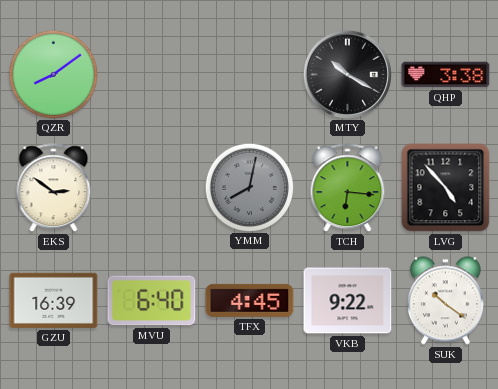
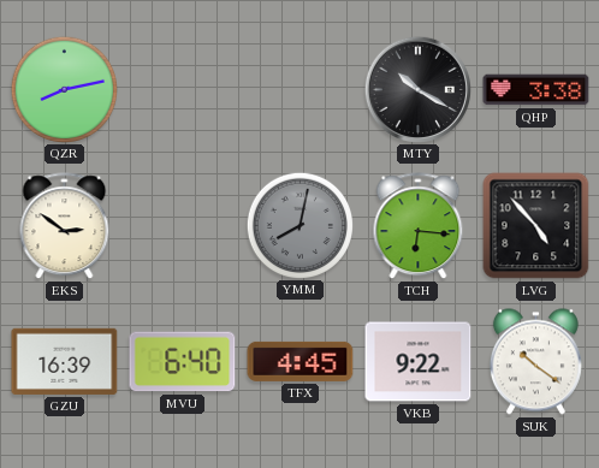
QZR: 8:09 -> 8:13
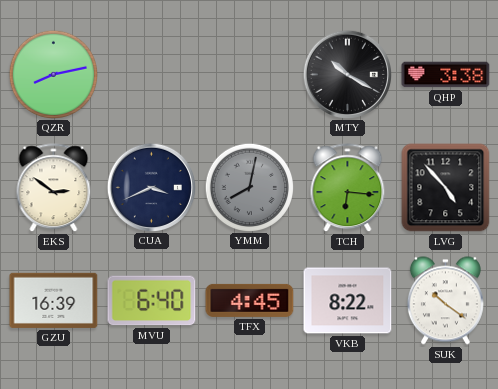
CUA: none -> 3:41
VKB: 9:22 -> 8:22
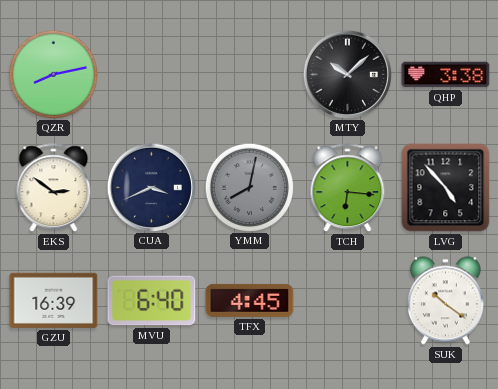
MTY: 10:20 -> 10:08
VKB: 8:22 -> none
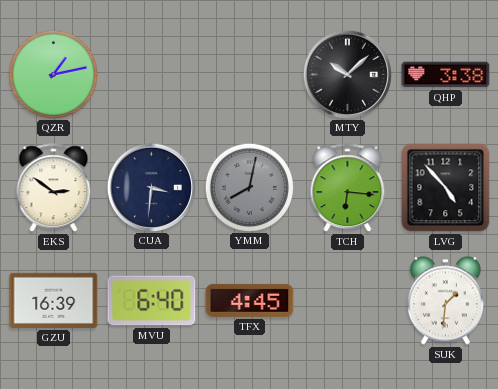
QZR: 8:13 -> 1:13
CUA: 3:41 -> 3:31
SUK: 10:21 -> 1:31
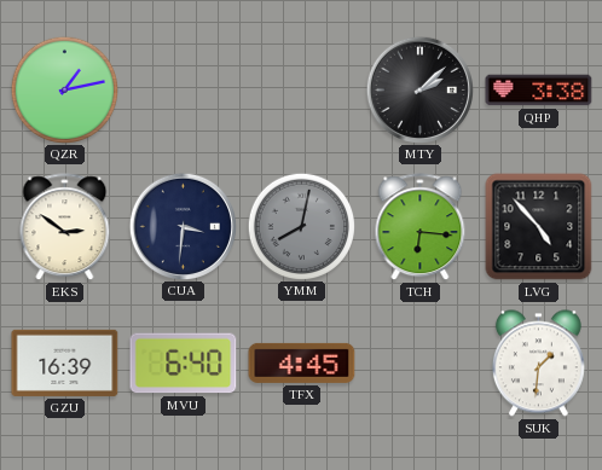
MTY: 10:08 -> 2:08
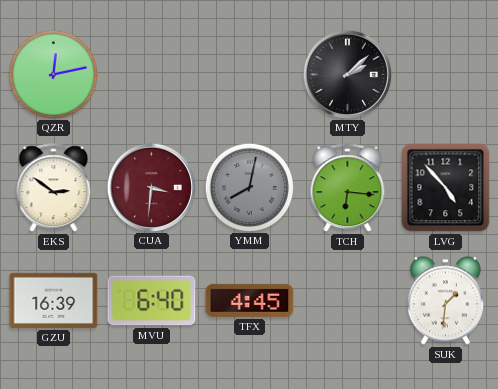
QZR: 1:13 -> 12:13
QHP: 3:38 -> none
CUA dial: navy -> burgundy
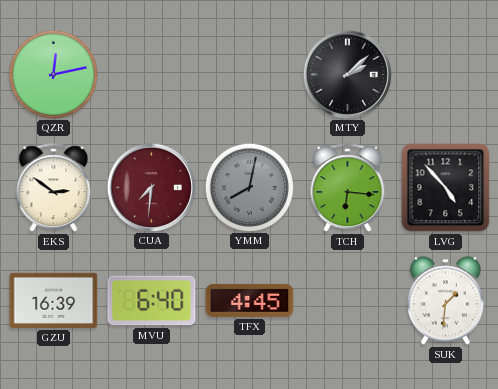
CUA: 3:31 -> 7:31
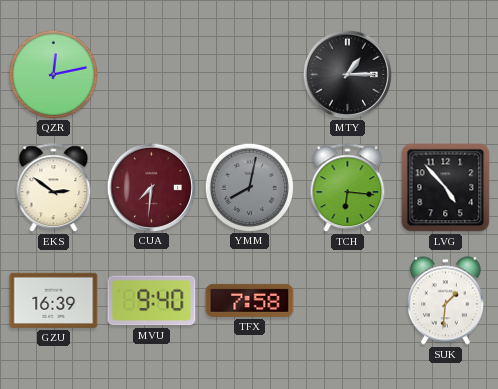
MTY: 2:08 -> 1:15
MVU: 6:40 -> 9:40
TFX: 4:45 -> 7:58
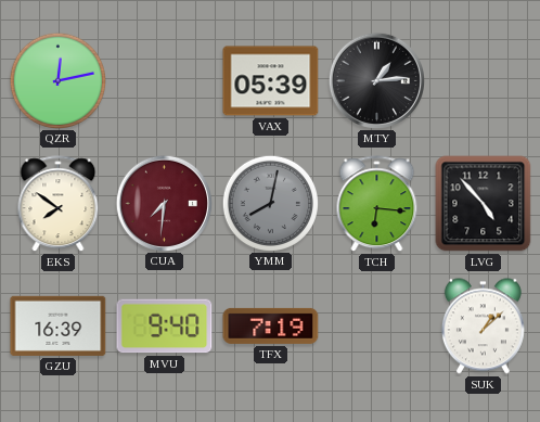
VAX: none -> 05:39
MTY: 1:15 -> 1:14
EKS: 2:51 -> 7:51
TFX: 7:58 -> 7:19
SUK: 1:31 -> 1:08
